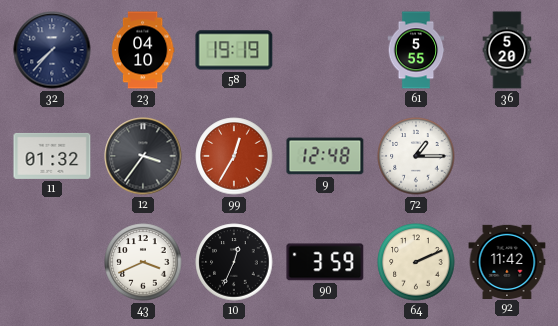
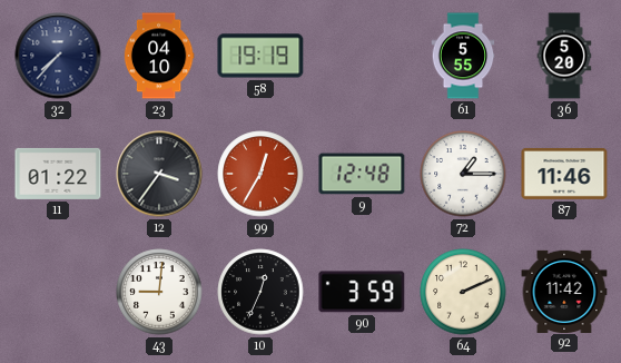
11: 01:32 -> 01:22
87: none -> 11:46
43: 3:41 -> 9:01
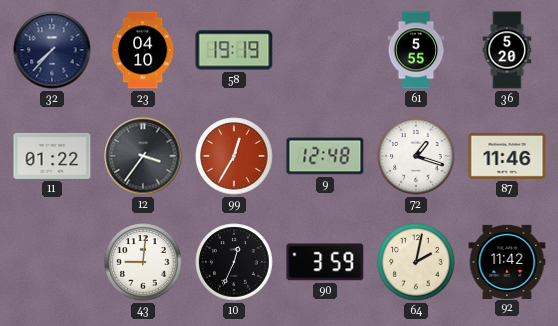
72: 1:15 -> 1:18
64: 2:11 -> 2:02
